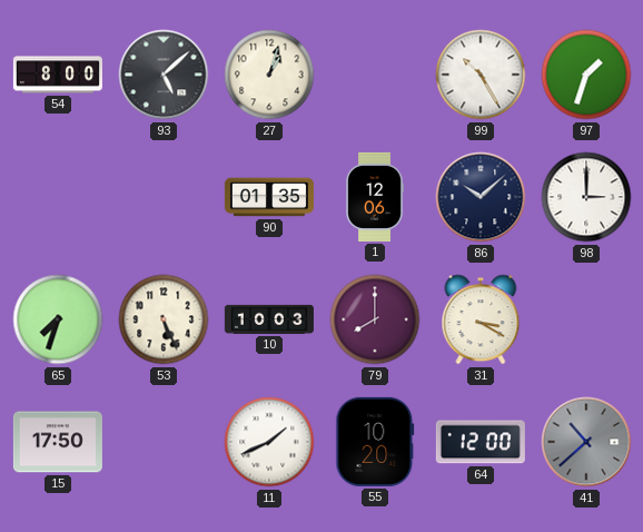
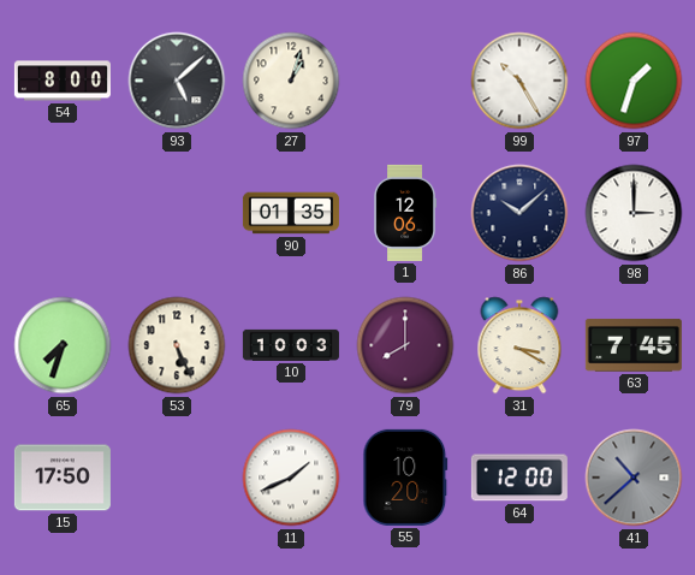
63: none -> 7:45
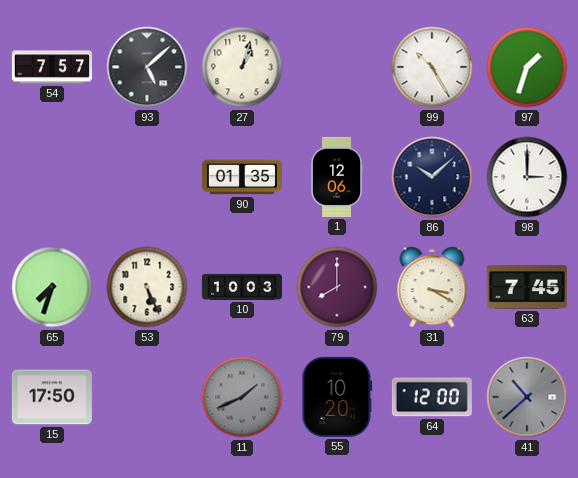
54: 8:00 -> 7:57
11 dial: white -> grey
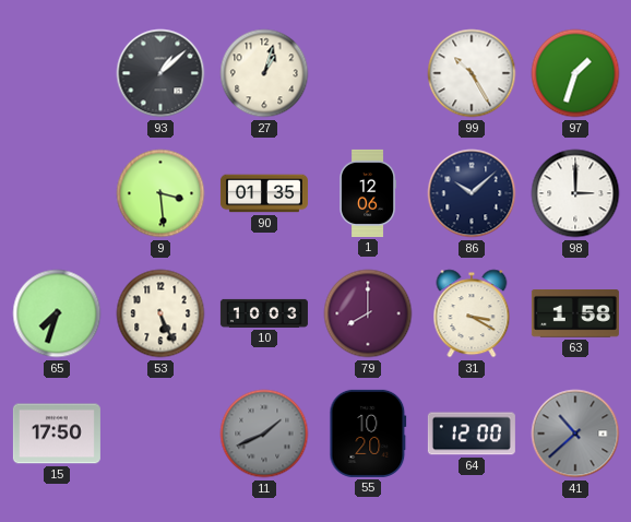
54: 7:57 -> none
93: 5:08 -> 1:08
9: none -> 3:29
63: 7:45 -> 1:58
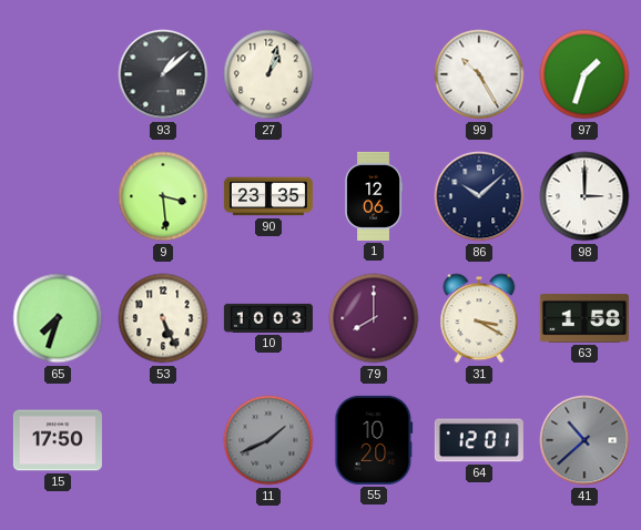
90: 01:35 -> 23:35
64: 12:00 -> 12:01
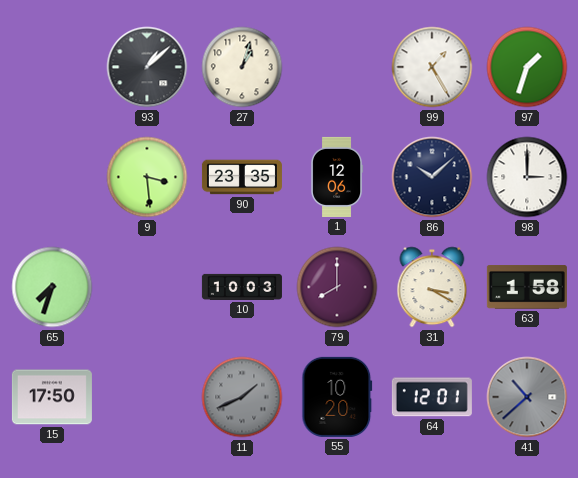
99: 10:25 -> 1:25
53: 5:26 -> none
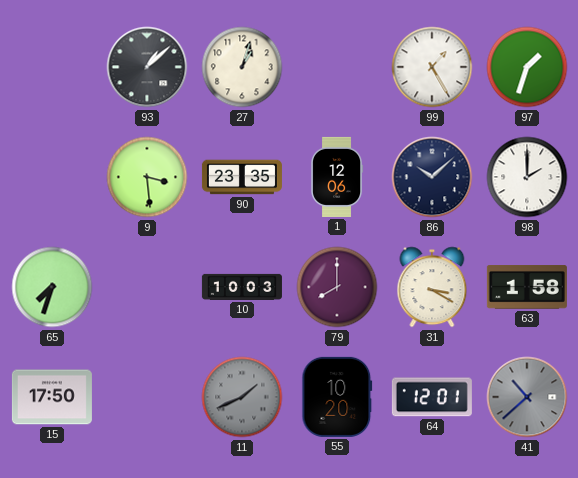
98: 3:00 -> 2:00
